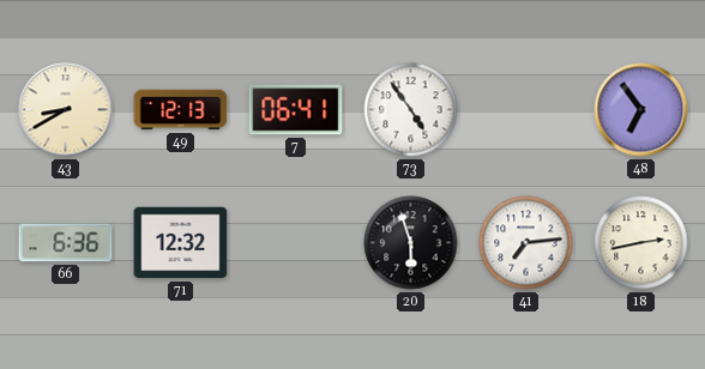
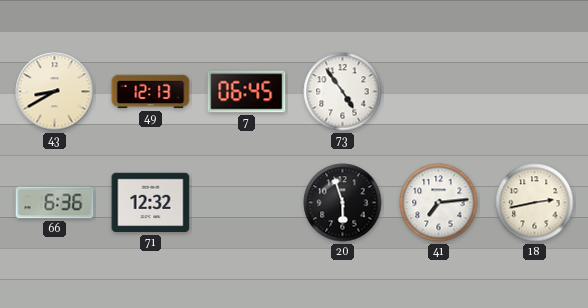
7: 06:41 -> 06:45
48: 6:54 -> none
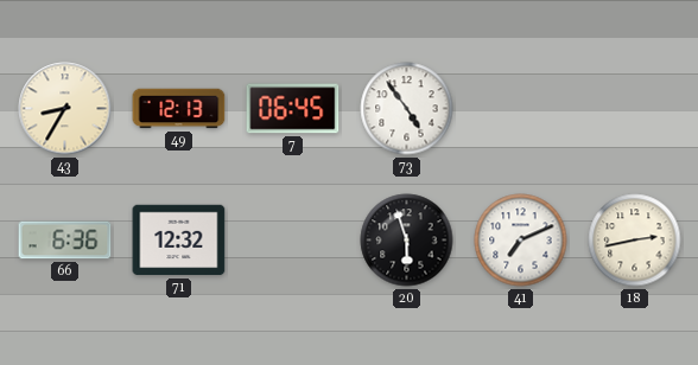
43: 8:40 -> 8:35
41: 7:14 -> 7:11
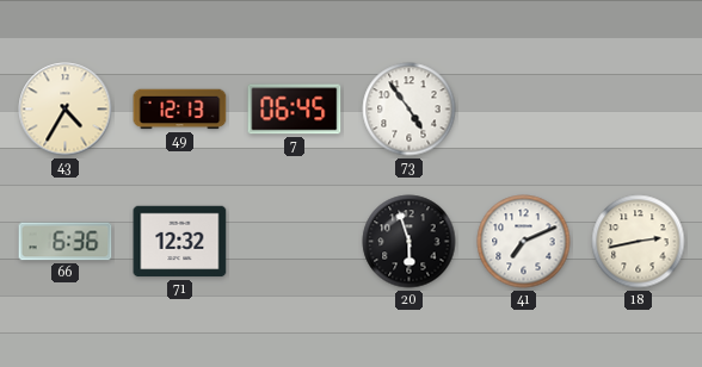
43: 8:35 -> 4:35
